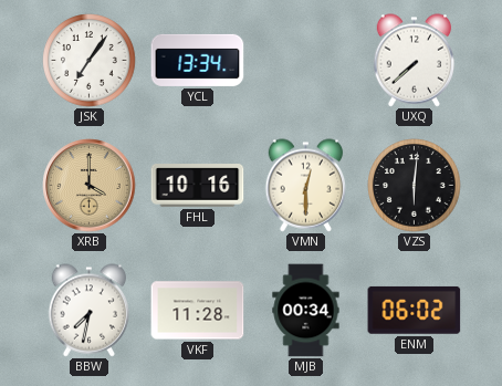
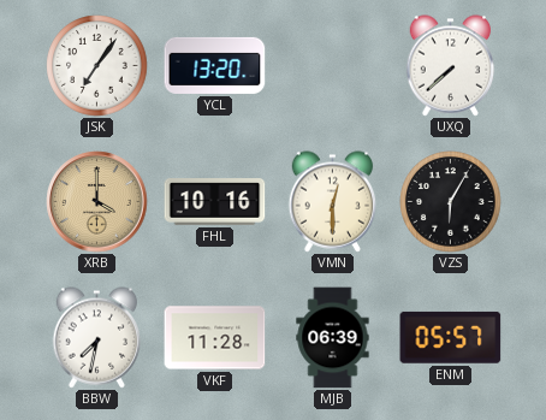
YCL: 13:34 -> 13:20
VZS: 6:01 -> 6:05
MJB: 00:34 -> 06:39
ENM: 06:02 -> 05:57
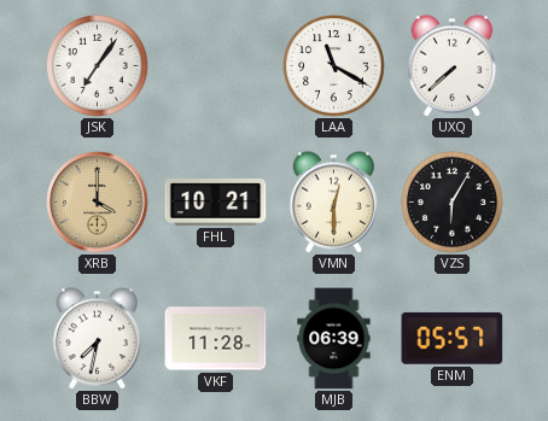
YCL: 13:20 -> none
LAA: none -> 11:20
FHL: 10:16 -> 10:21
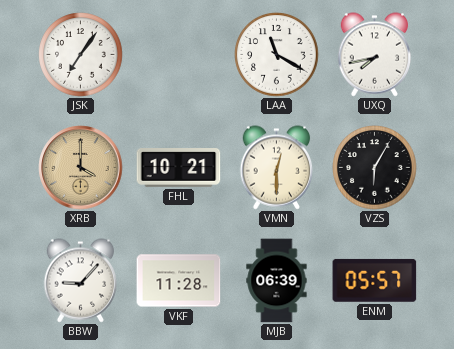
UXQ: 7:38 -> 7:43
BBW: 7:32 -> 9:07
